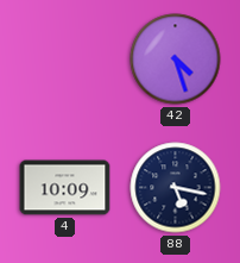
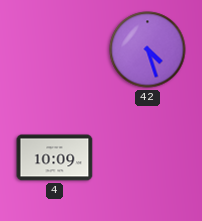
88: 5:17 -> none
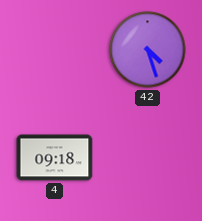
4: 10:09 -> 09:18
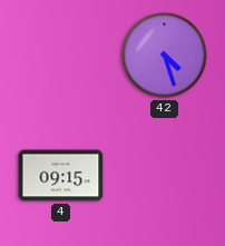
4: 09:18 -> 09:15
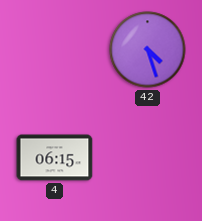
4: 09:15 -> 06:15
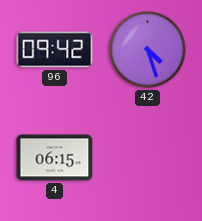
96: none -> 09:42
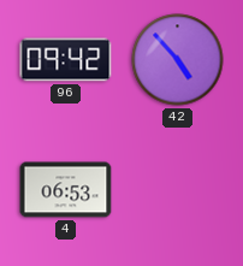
42: 4:27 -> 4:53
4: 06:15 -> 06:53
